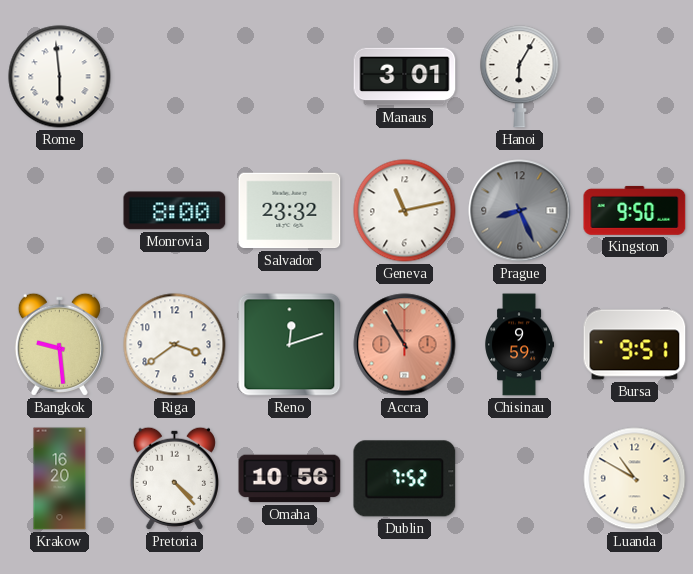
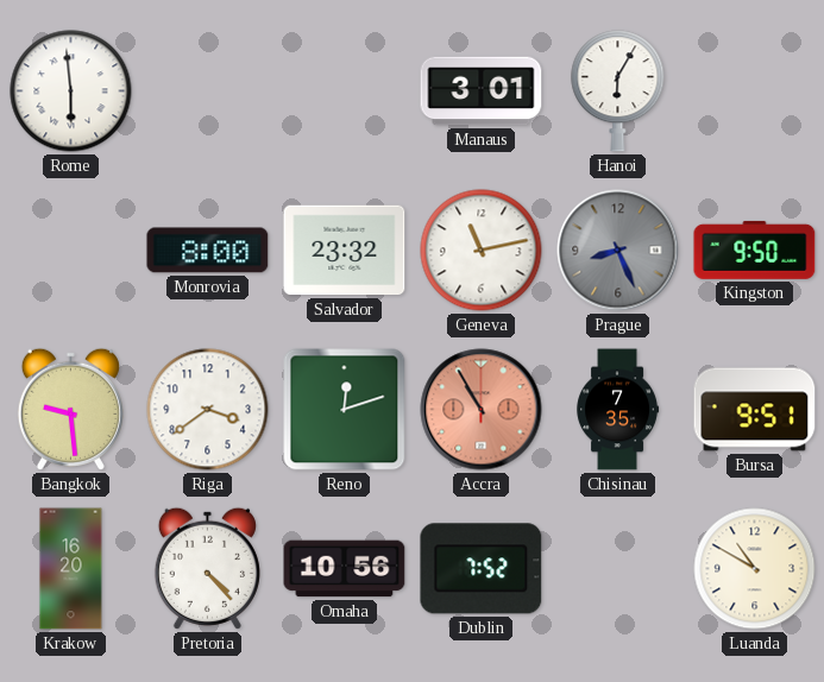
Chisinau: 9:59 -> 7:35
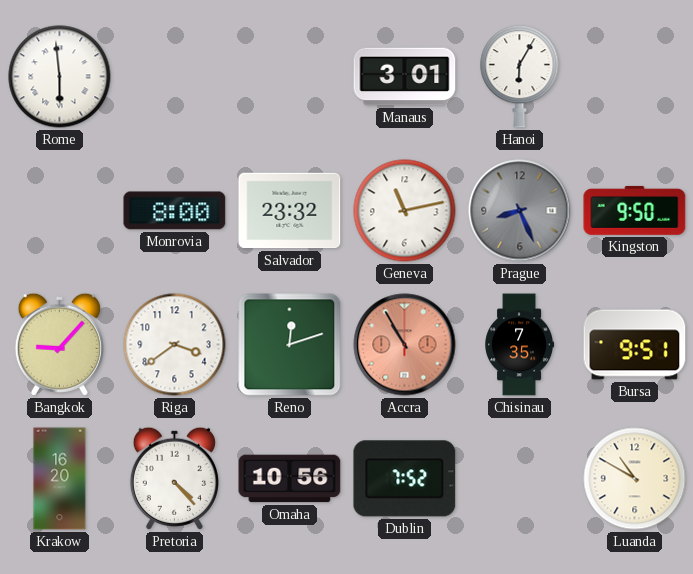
Bangkok: 9:29 -> 9:07
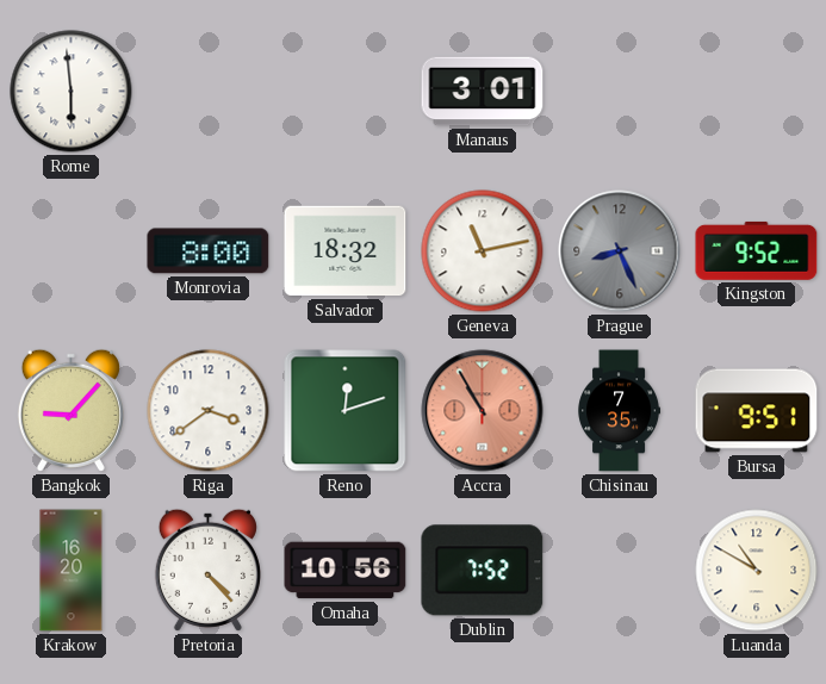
Hanoi: 6:05 -> none
Salvador: 23:32 -> 18:32
Kingston: 9:50 -> 9:52
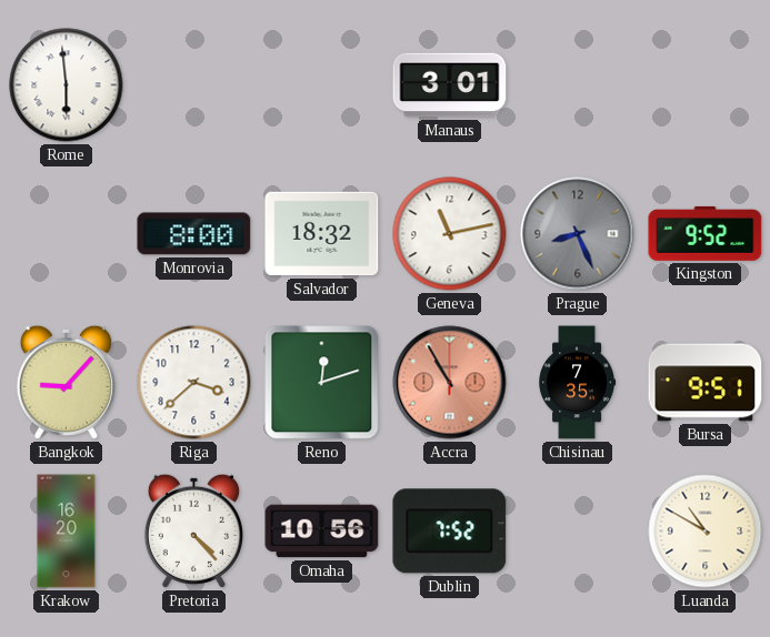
Riga: 3:39 -> 3:38
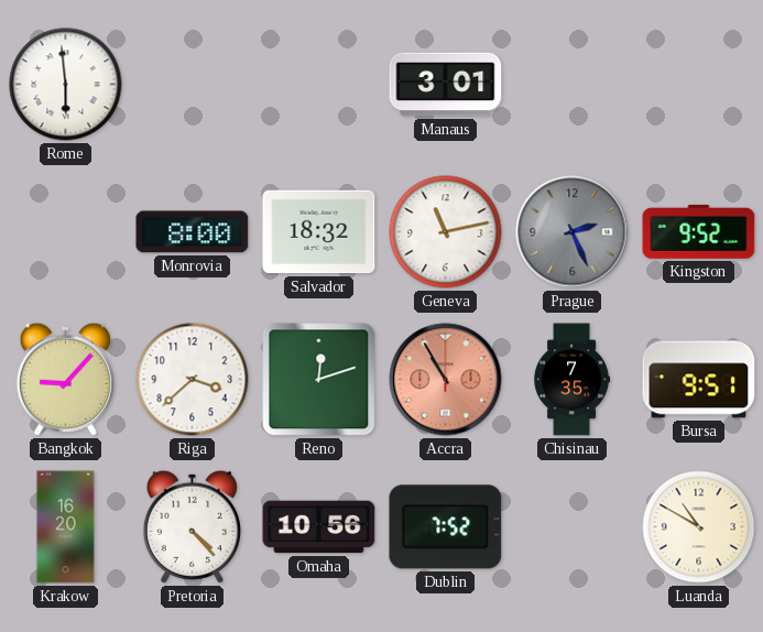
Prague: 8:26 -> 2:26
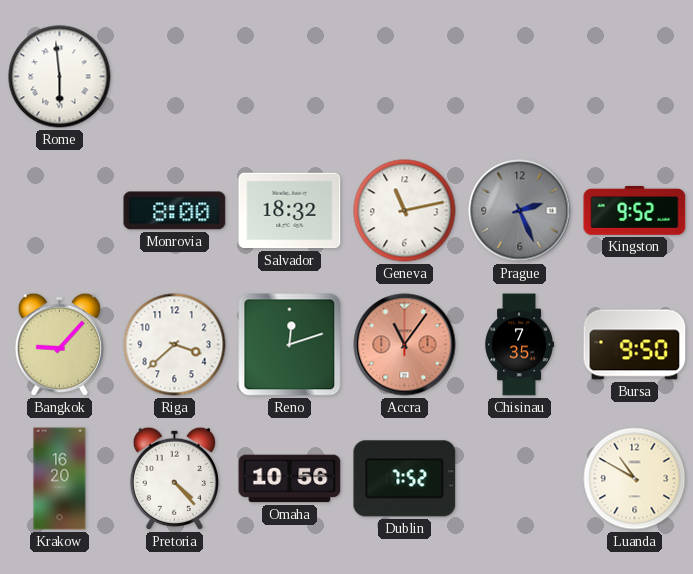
Manaus: 3:01 -> none
Accra: 10:55 -> 11:06
Bursa: 9:51 -> 9:50
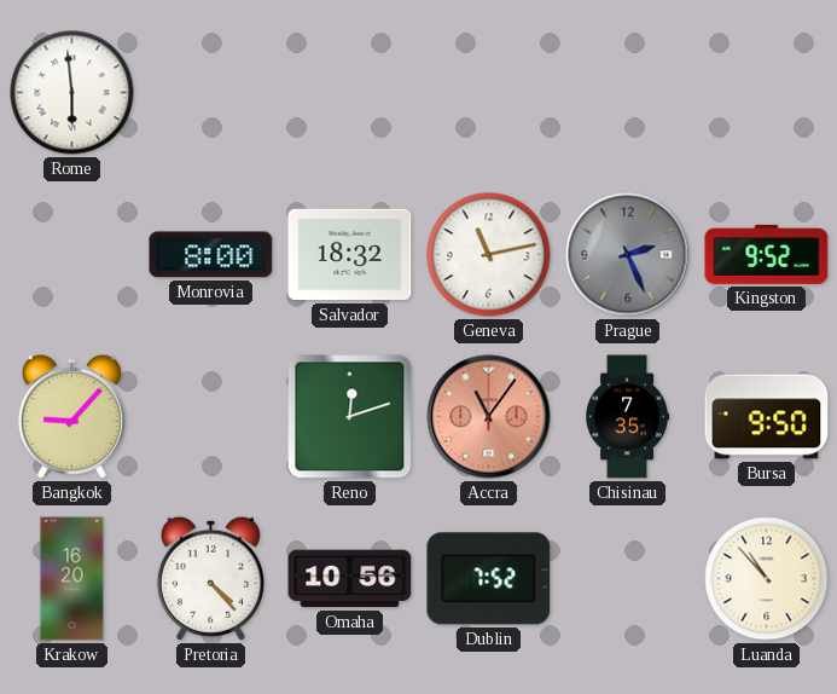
Riga: 3:38 -> none
Luanda: 10:50 -> 10:53
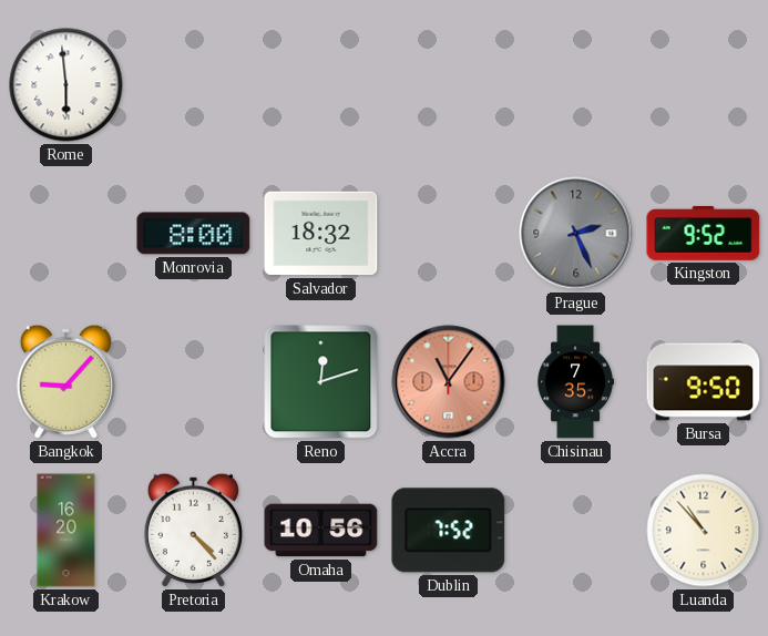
Geneva: 11:13 -> none
